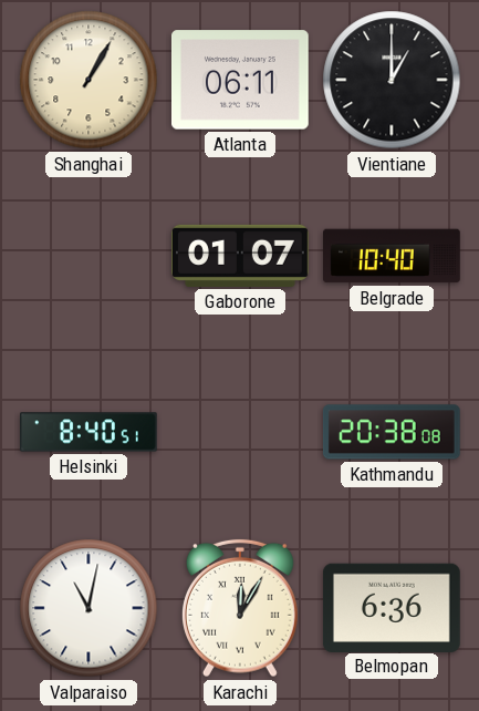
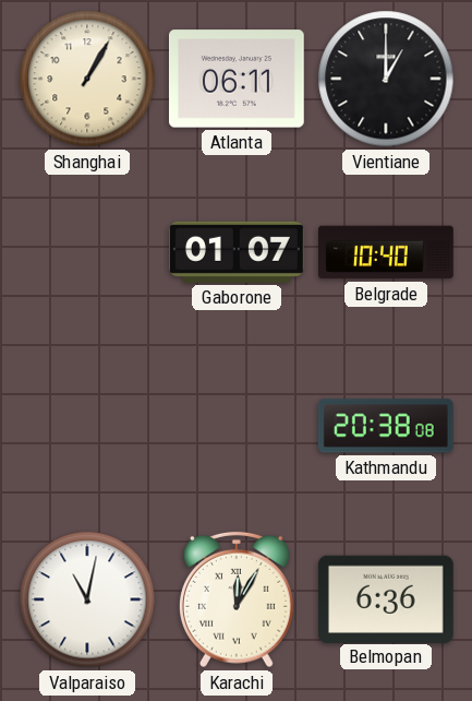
Helsinki: 8:40 -> none
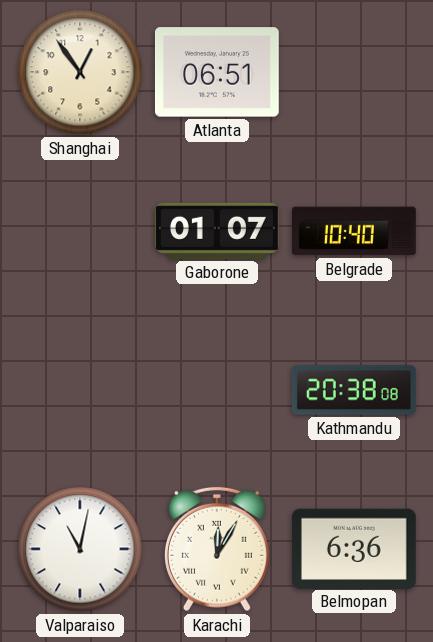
Shanghai: 1:05 -> 12:54
Atlanta: 06:11 -> 06:51
Vientiane: 1:00 -> none
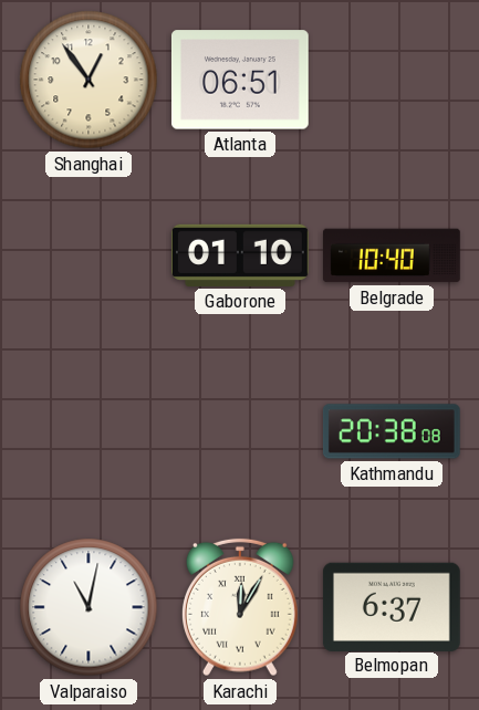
Gaborone: 01:07 -> 01:10
Belmopan: 6:36 -> 6:37
